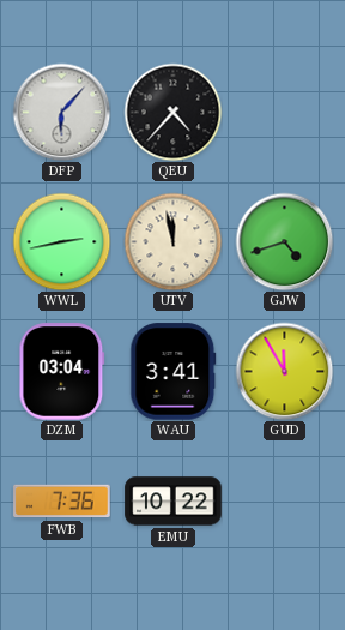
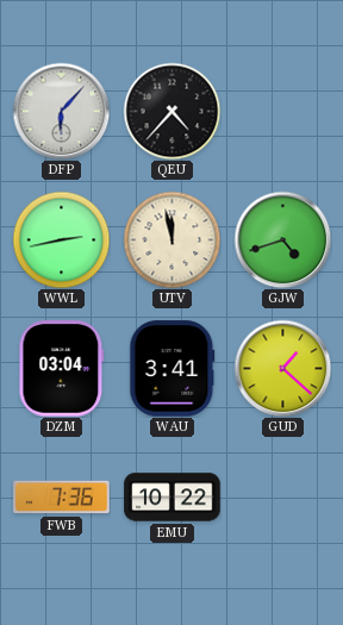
GUD: 11:55 -> 1:22
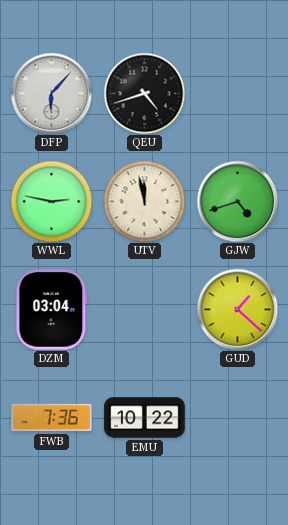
QEU: 4:37 -> 4:42
WWL: 2:43 -> 2:47
WAU: 3:41 -> none
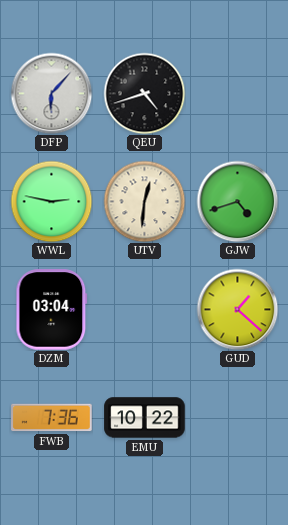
UTV: 11:58 -> 12:31
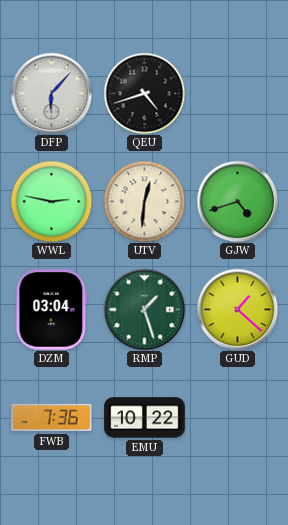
RMP: none -> 1:27
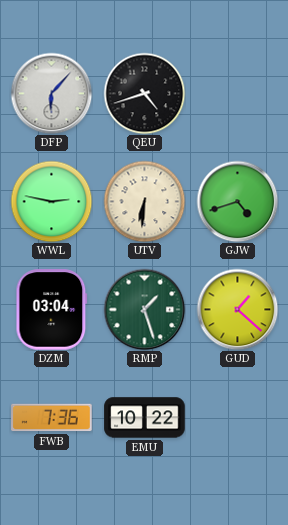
UTV: 12:31 -> 6:31
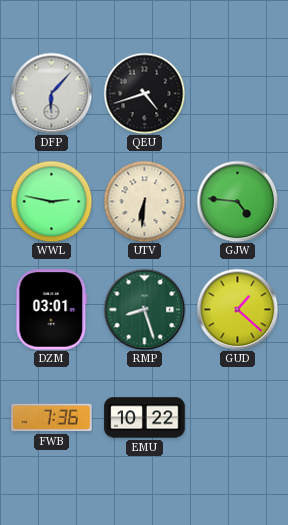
GJW: 4:42 -> 4:46
DZM: 03:04 -> 03:01
RMP: 1:27 -> 8:27
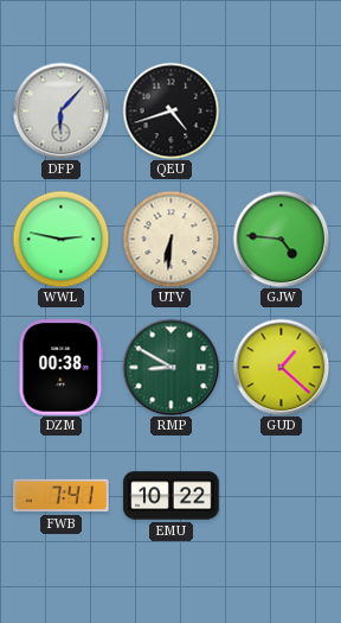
DZM: 03:01 -> 00:38
RMP: 8:27 -> 8:50
FWB: 7:36 -> 7:41
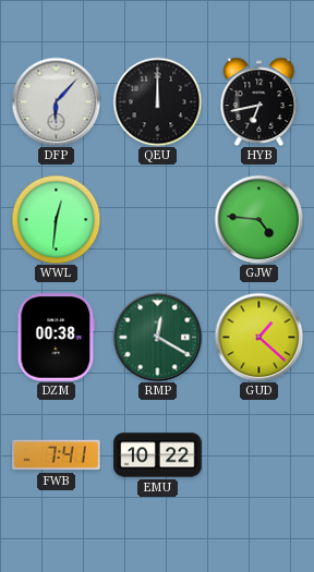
QEU: 4:42 -> 12:00
HYB: none -> 6:43
WWL: 2:47 -> 12:31
UTV: 6:31 -> none
RMP: 8:50 -> 12:20
